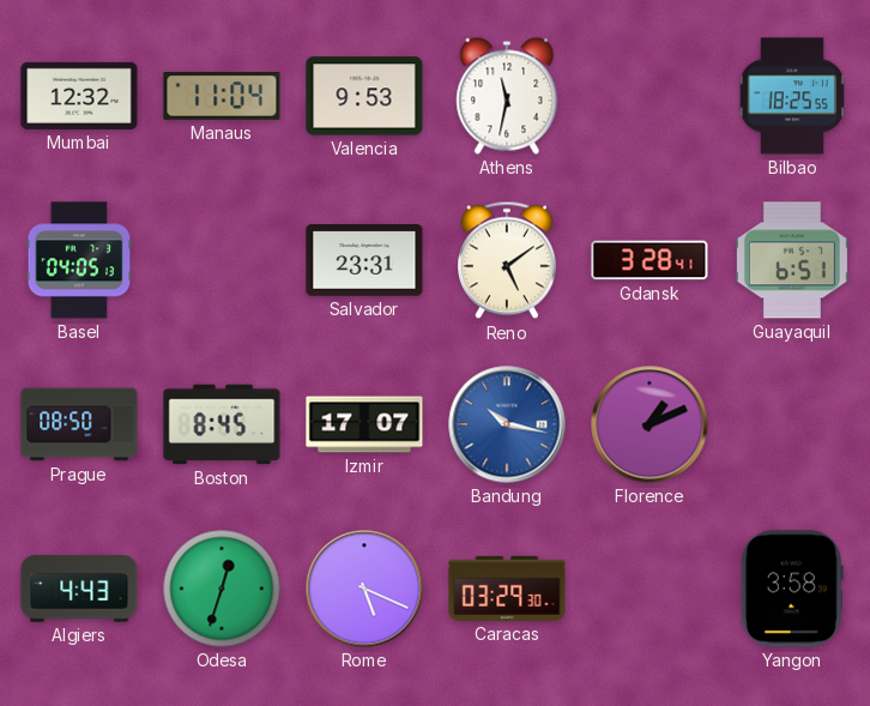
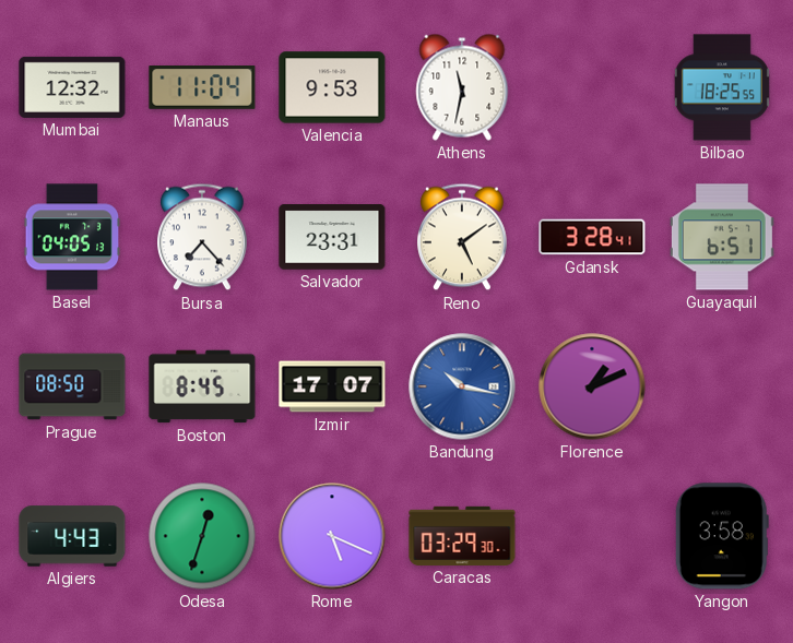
Bursa: none -> 7:23
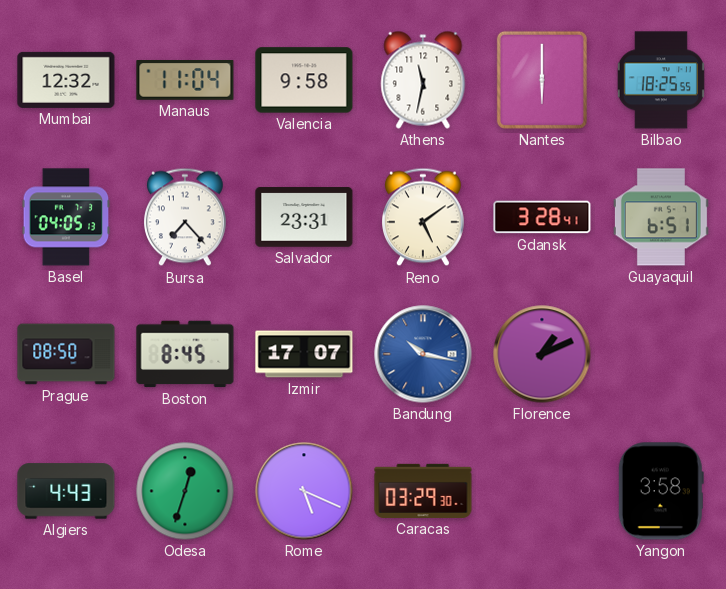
Valencia: 9:53 -> 9:58
Nantes: none -> 6:00
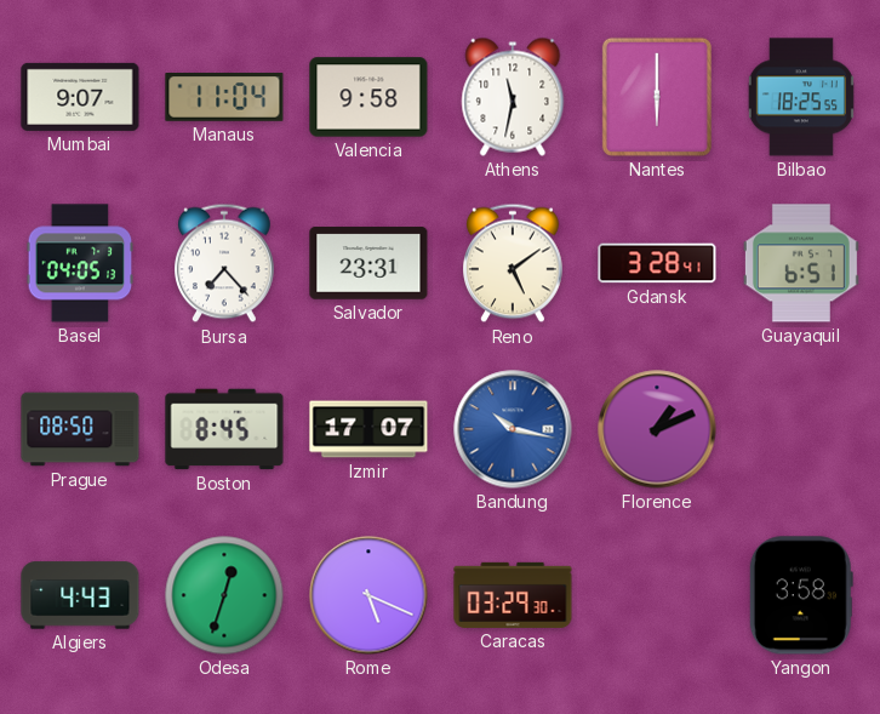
Mumbai: 12:32 -> 9:07
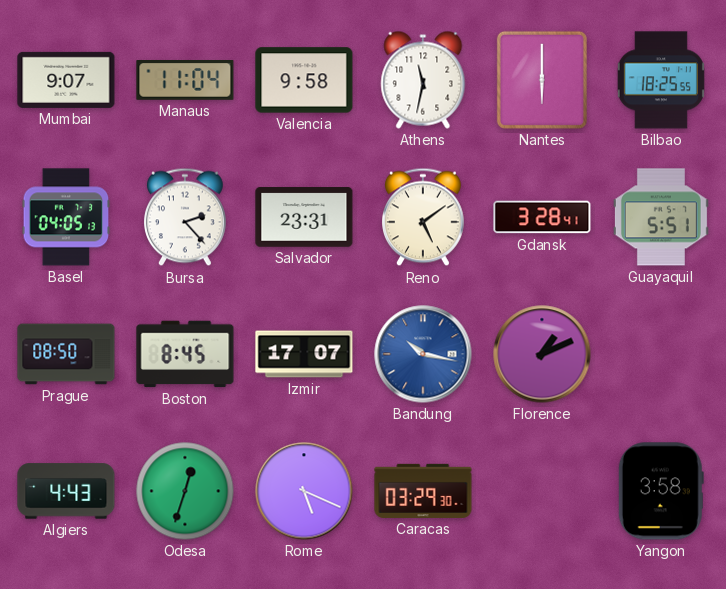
Bursa: 7:23 -> 2:23
Guayaquil: 6:51 -> 5:51
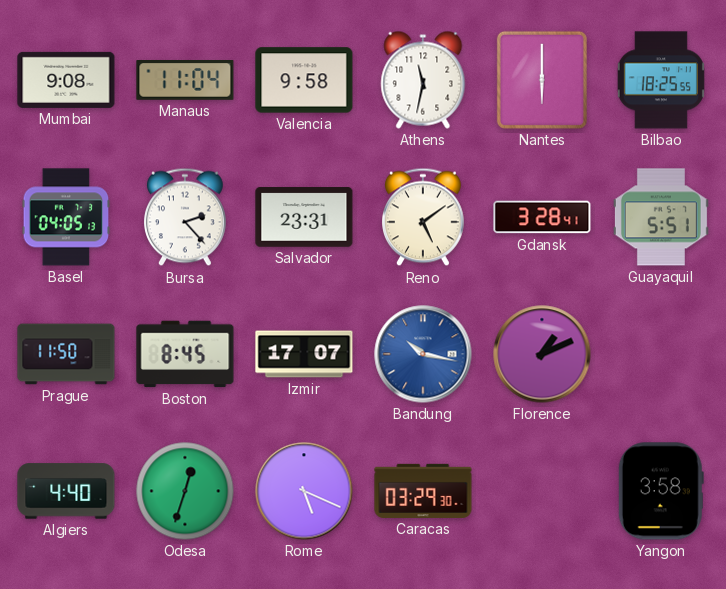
Mumbai: 9:07 -> 9:08
Prague: 08:50 -> 11:50
Algiers: 4:43 -> 4:40
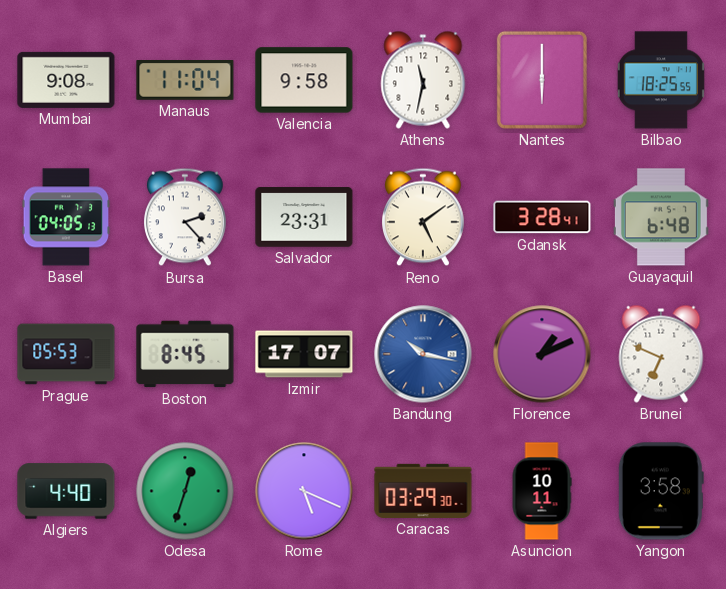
Guayaquil: 5:51 -> 6:48
Prague: 11:50 -> 05:53
Brunei: none -> 6:49
Asuncion: none -> 10:11
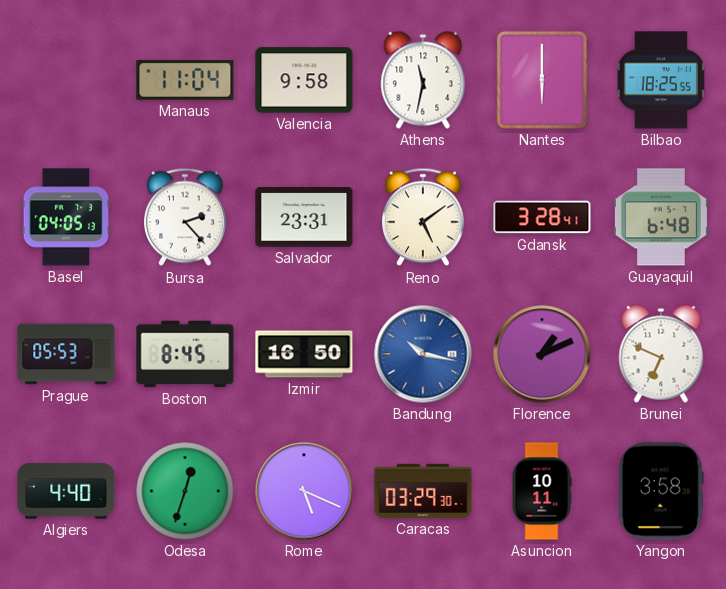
Mumbai: 9:08 -> none
Izmir: 17:07 -> 16:50
